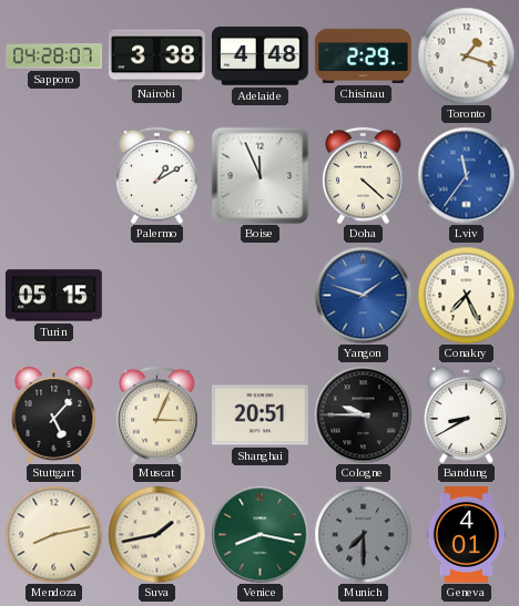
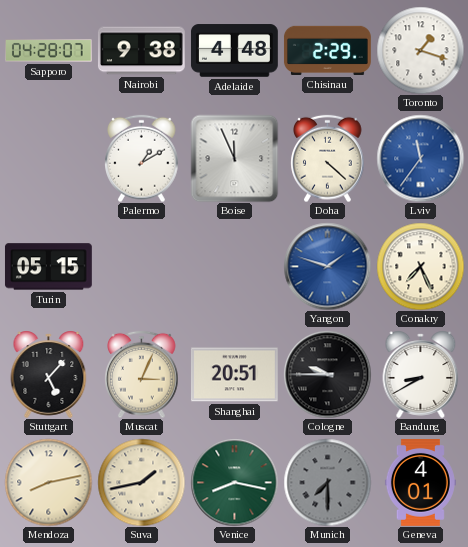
Nairobi: 3:38 -> 9:38
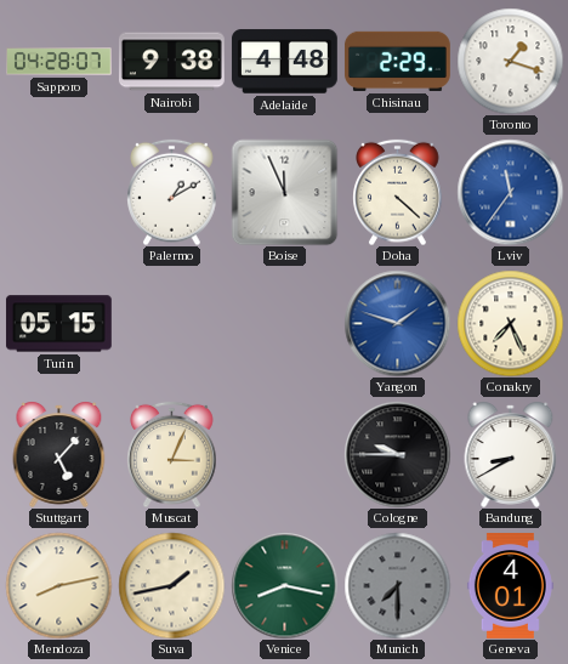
Shanghai: 20:51 -> none
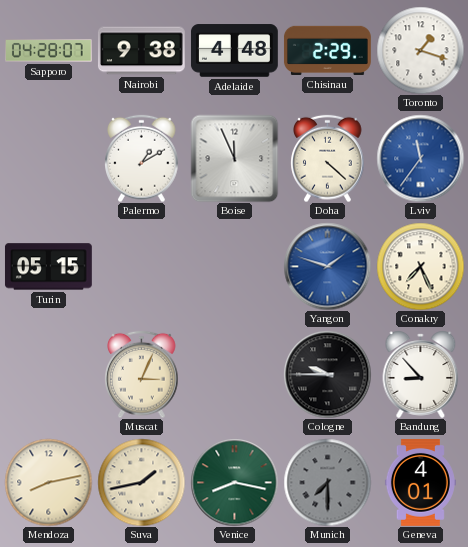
Stuttgart: 5:07 -> none
Bandung: 8:40 -> 8:53
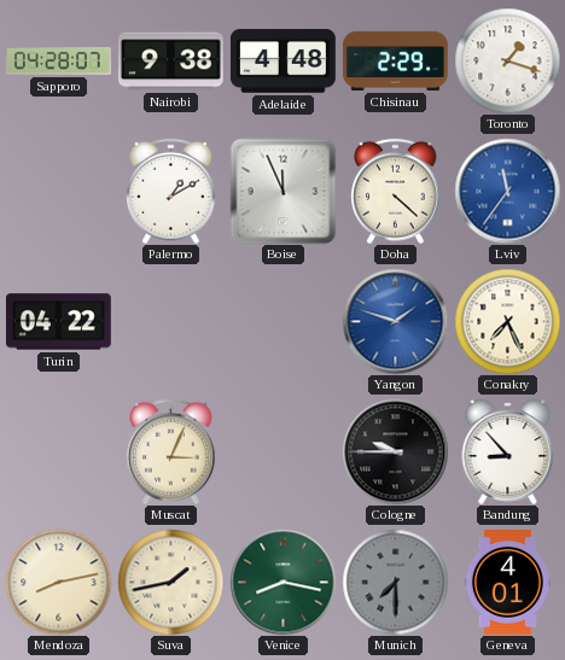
Turin: 05:15 -> 04:22
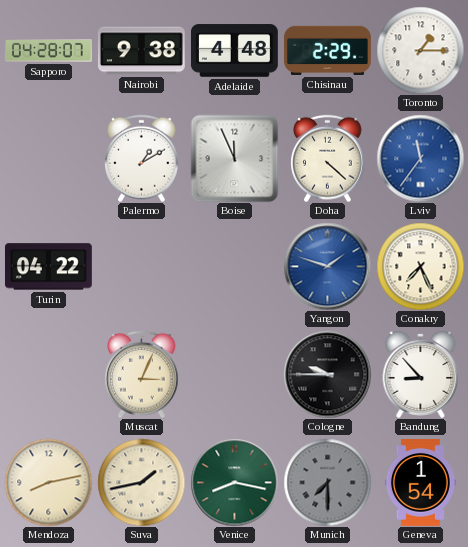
Toronto: 1:18 -> 1:15
Geneva: 4:01 -> 1:54
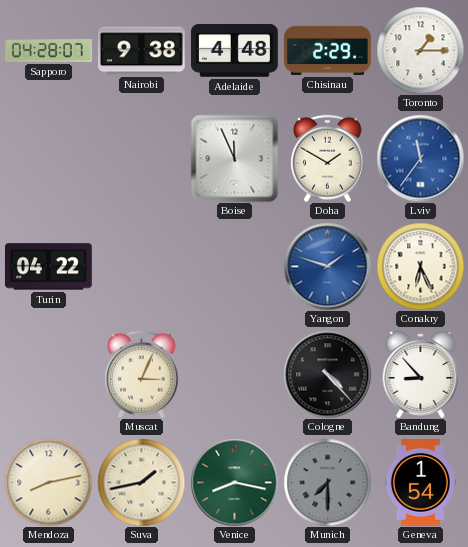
Palermo: 1:10 -> none
Doha: 4:22 -> 1:50
Conakry: 7:26 -> 6:26
Cologne: 9:45 -> 4:23
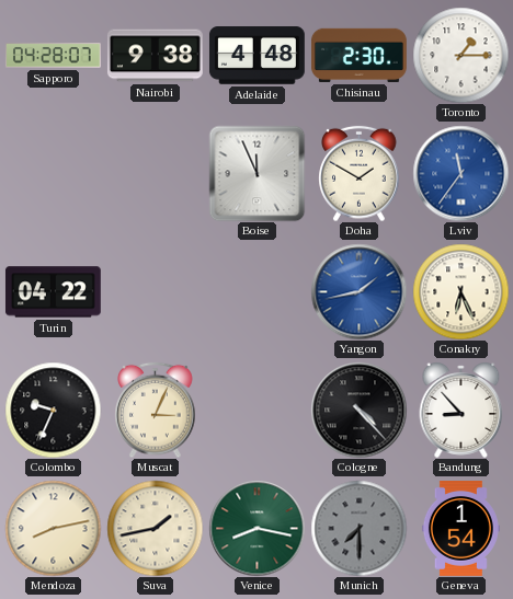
Chisinau: 2:29 -> 2:30
Yangon: 1:48 -> 1:43
Colombo: none -> 9:34
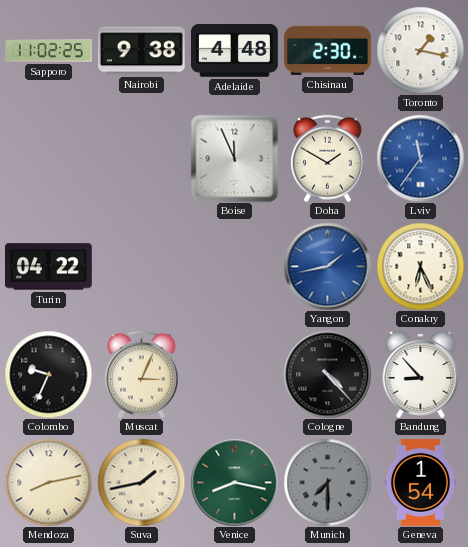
Sapporo: 04:28 -> 11:02
Toronto: 1:15 -> 1:17
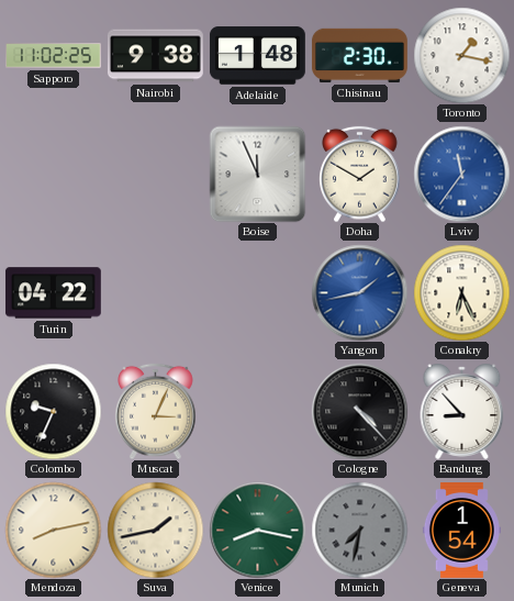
Adelaide: 4:48 -> 1:48
Munich: 7:30 -> 7:32
